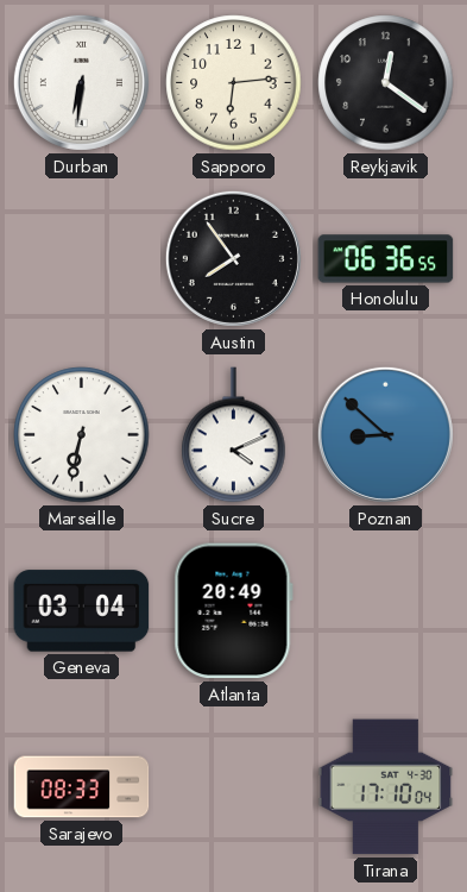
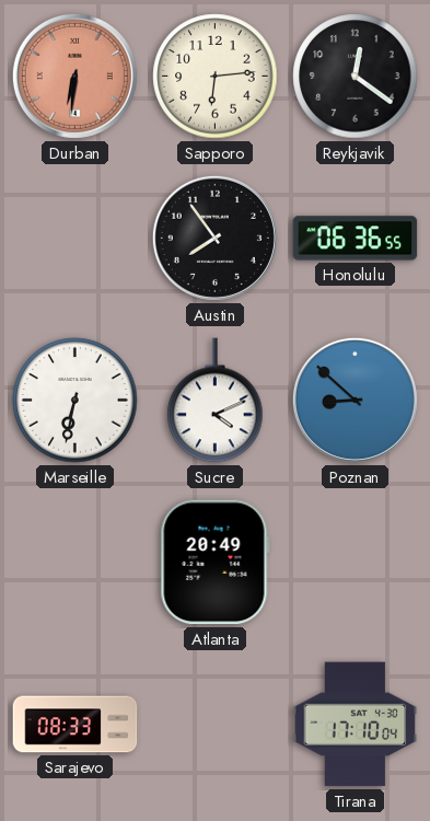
Durban dial: white -> salmon
Geneva: 03:04 -> none
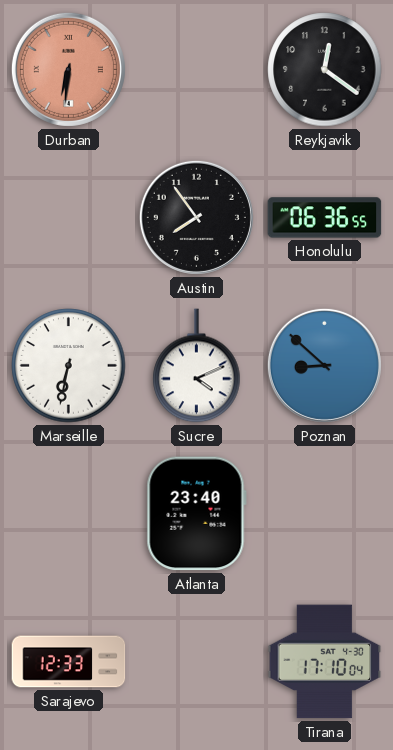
Sapporo: 6:14 -> none
Atlanta: 20:49 -> 23:40
Sarajevo: 08:33 -> 12:33
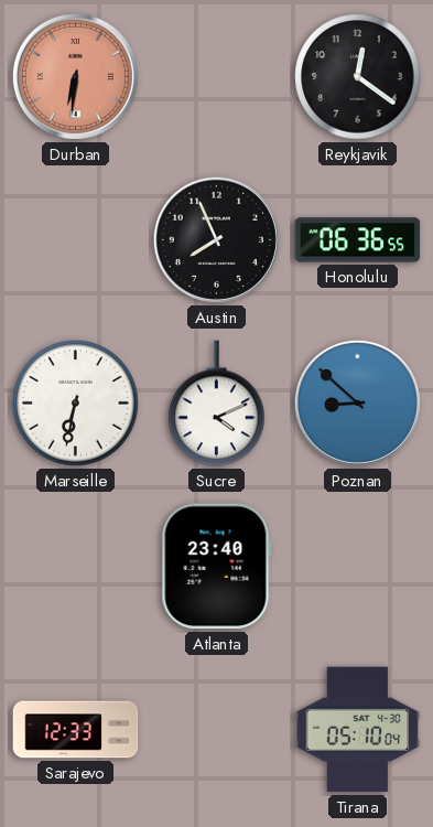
Austin: 7:54 -> 7:56
Tirana: 17:10 -> 05:10
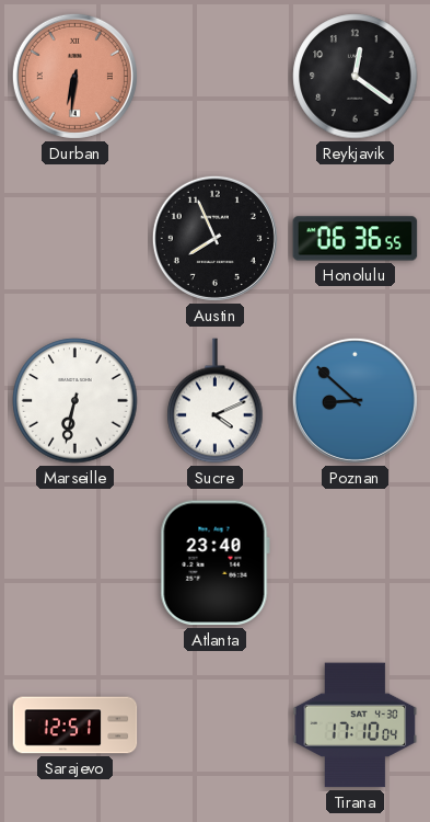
Sarajevo: 12:33 -> 12:51
Tirana: 05:10 -> 17:10
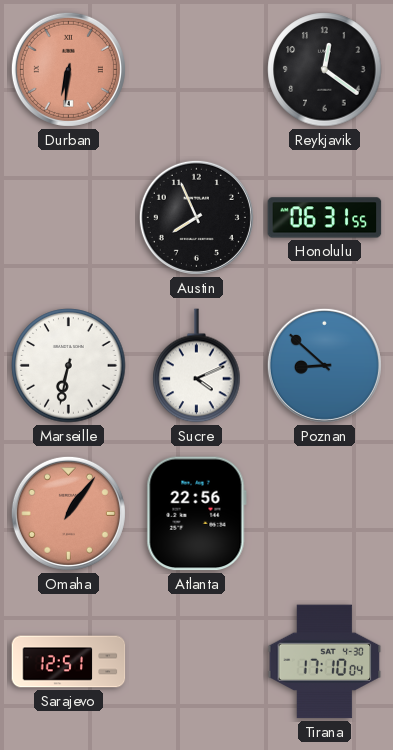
Honolulu: 06:36 -> 06:31
Omaha: none -> 1:06
Atlanta: 23:40 -> 22:56
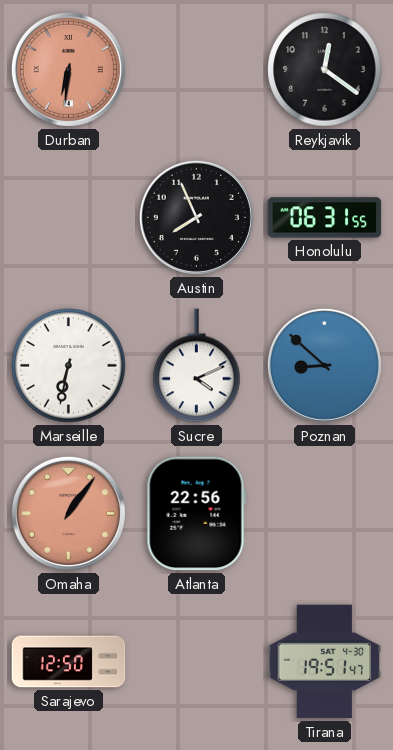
Sarajevo: 12:51 -> 12:50
Tirana: 17:10 -> 19:51
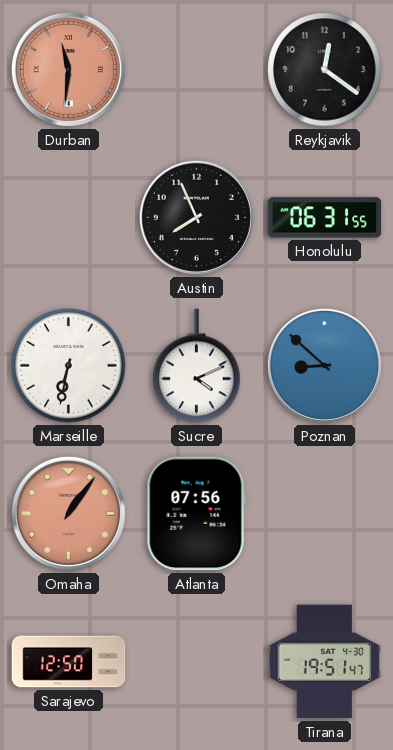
Durban: 6:31 -> 11:31
Atlanta: 22:56 -> 07:56
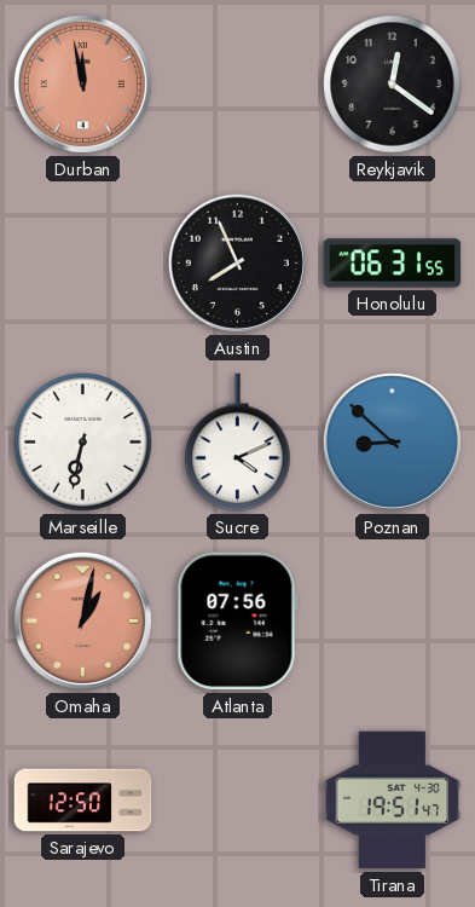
Durban: 11:31 -> 11:58
Omaha: 1:06 -> 1:02
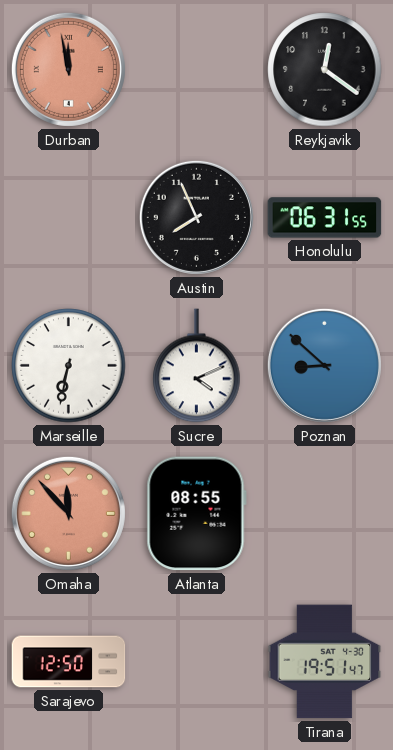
Omaha: 1:02 -> 11:53
Atlanta: 07:56 -> 08:55
